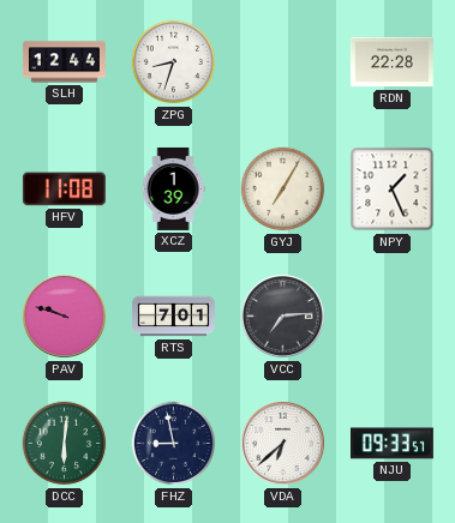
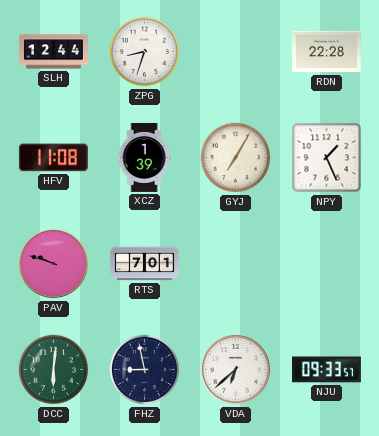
VCC: 7:14 -> none
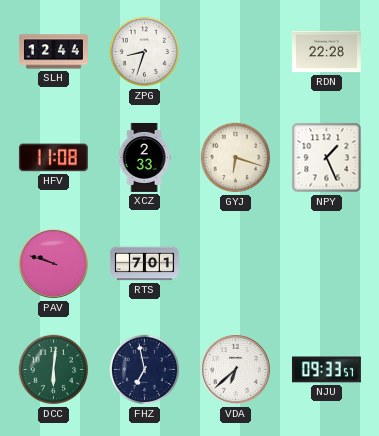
XCZ: 1:39 -> 2:33
GYJ: 7:05 -> 6:18
FHZ: 8:58 -> 6:58
